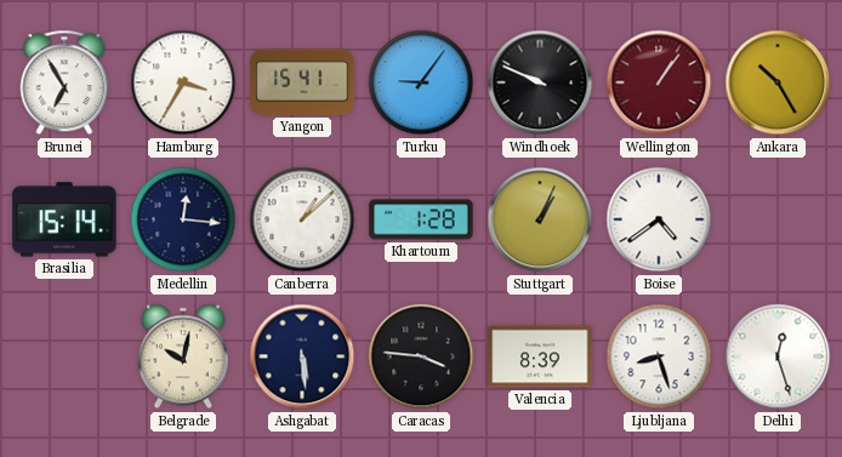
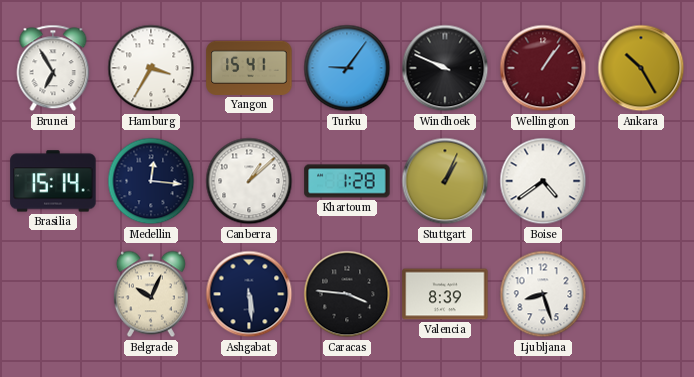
Belgrade: 10:02 -> 10:04
Delhi: 12:27 -> none
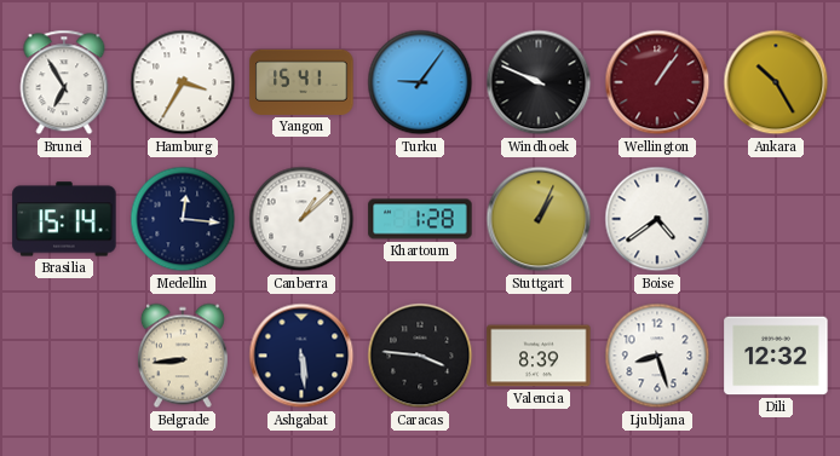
Belgrade: 10:04 -> 8:44
Dili: none -> 12:32
